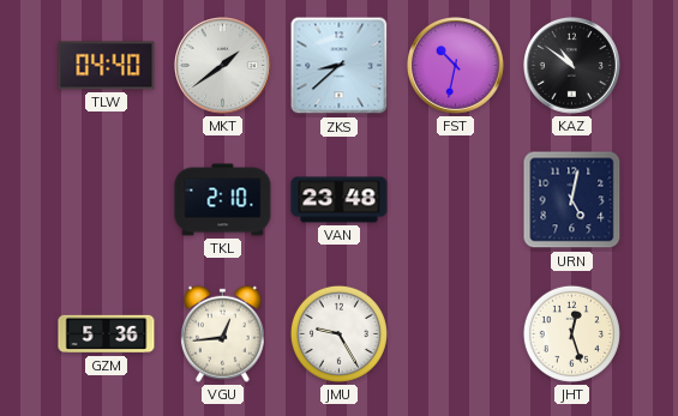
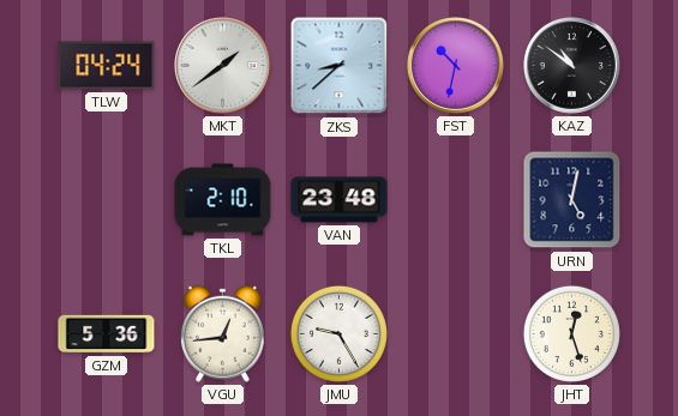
TLW: 04:40 -> 04:24
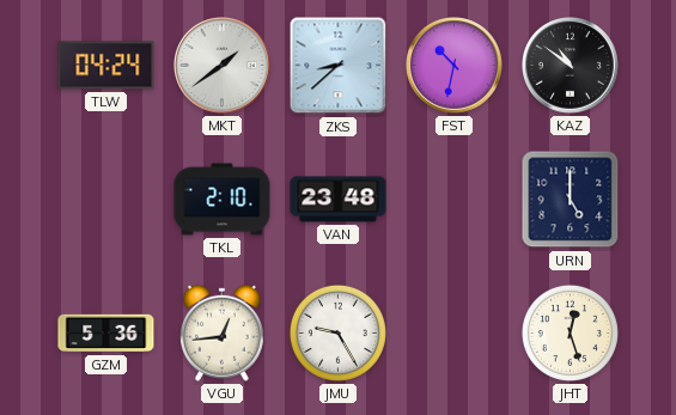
URN: 5:02 -> 5:00
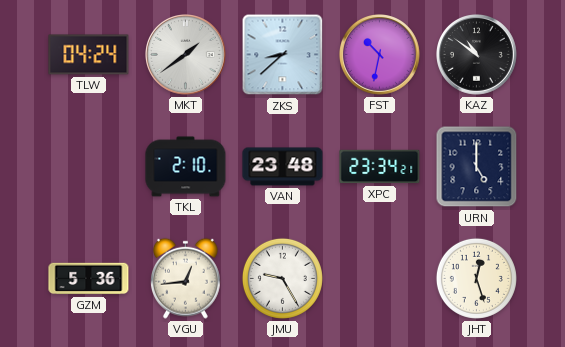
XPC: none -> 23:34
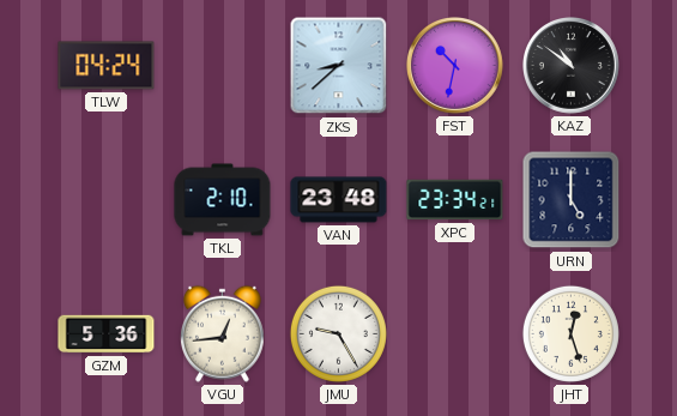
MKT: 1:39 -> none
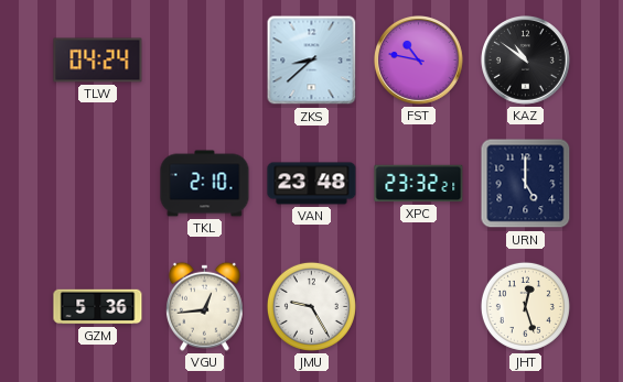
FST: 10:32 -> 10:47
XPC: 23:34 -> 23:32
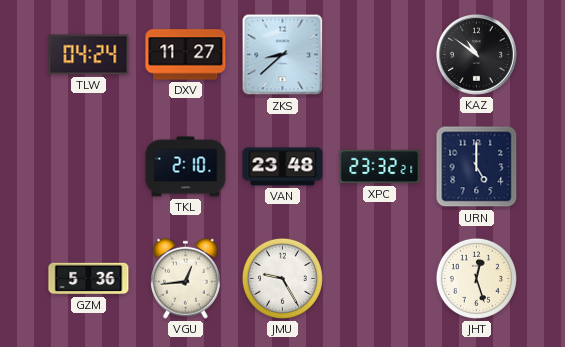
DXV: none -> 11:27
FST: 10:47 -> none
